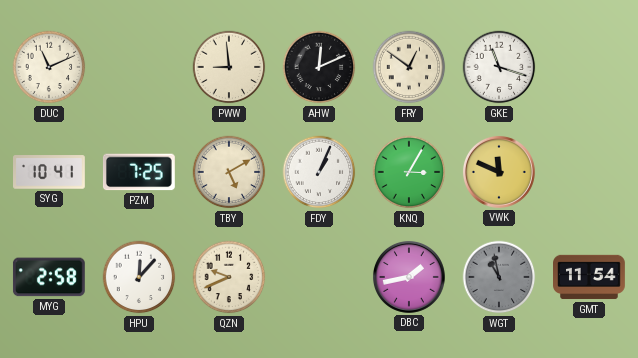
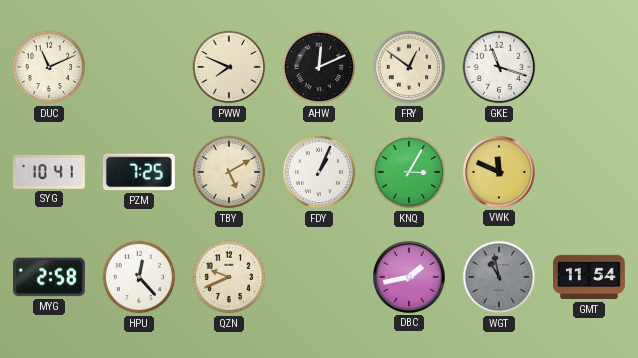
PWW: 8:59 -> 7:49
HPU: 12:07 -> 12:23
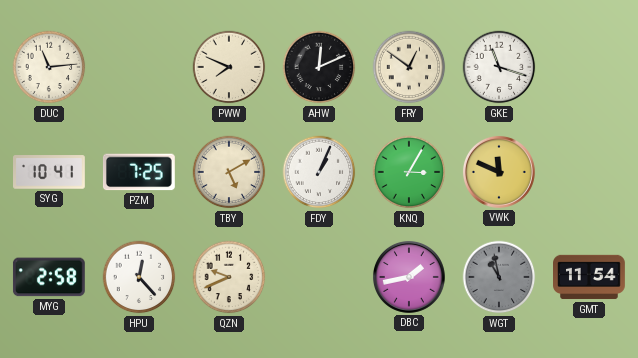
DUC: 11:11 -> 11:14
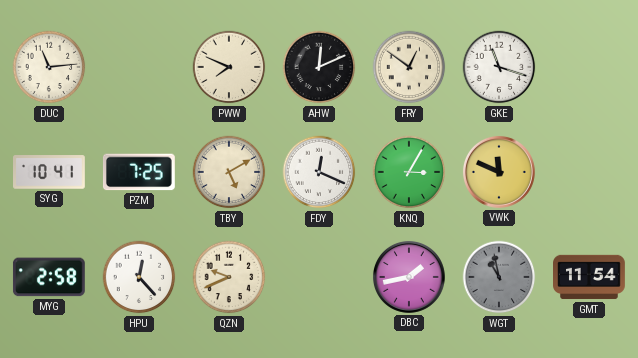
FDY: 1:04 -> 12:19
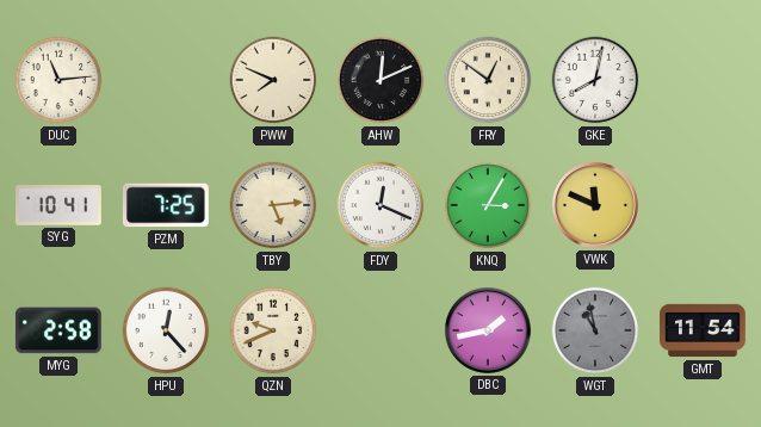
GKE: 11:18 -> 8:02
TBY: 5:10 -> 5:14
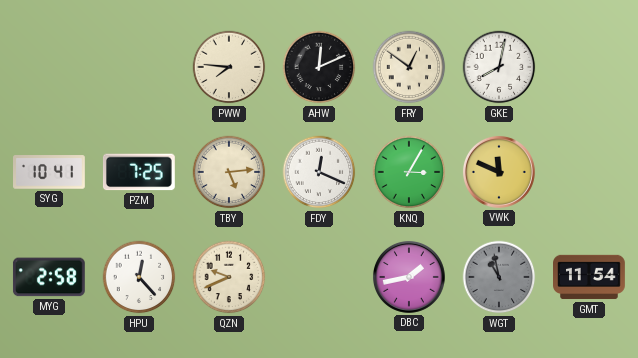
DUC: 11:14 -> none
PWW: 7:49 -> 7:46
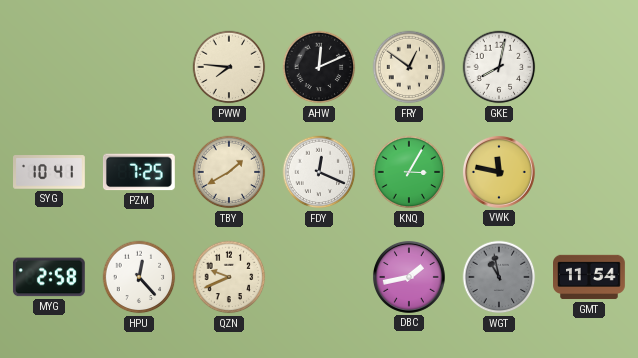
TBY: 5:14 -> 1:40
VWK: 11:49 -> 11:47
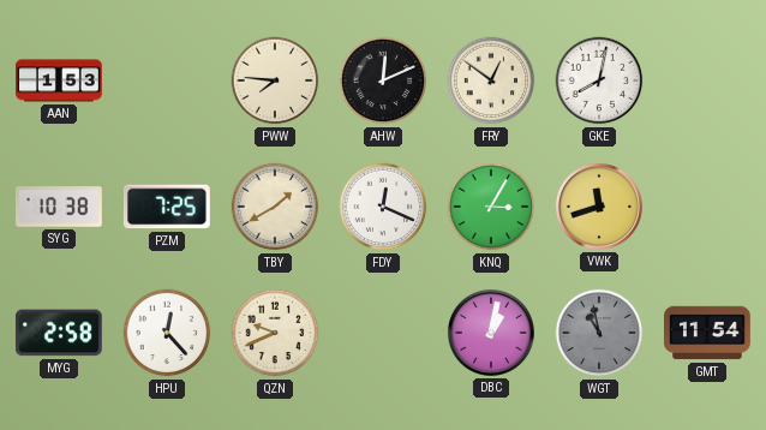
AAN: none -> 1:53
SYG: 10:41 -> 10:38
VWK: 11:47 -> 11:42
DBC: 1:43 -> 1:02
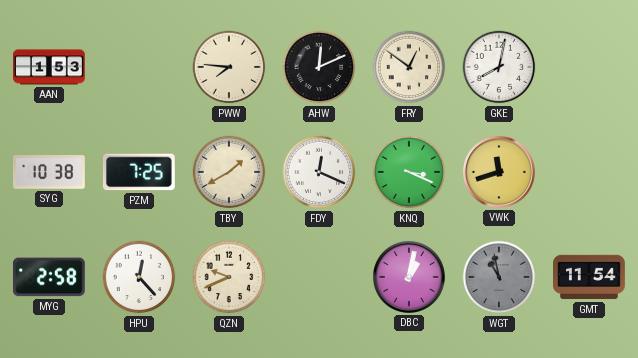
KNQ: 3:05 -> 3:19
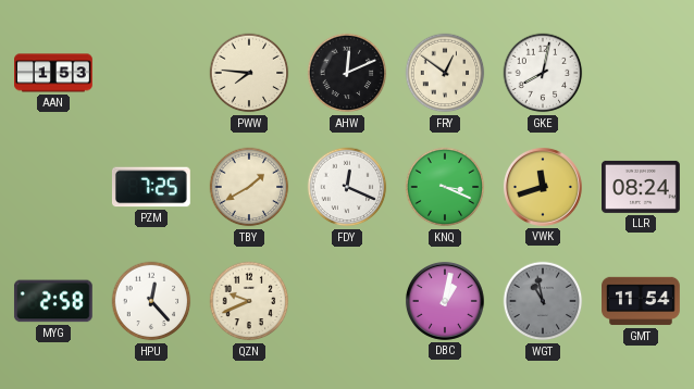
SYG: 10:38 -> none
LLR: none -> 08:24
